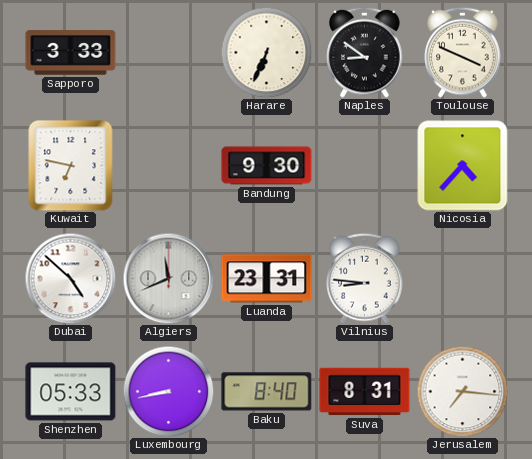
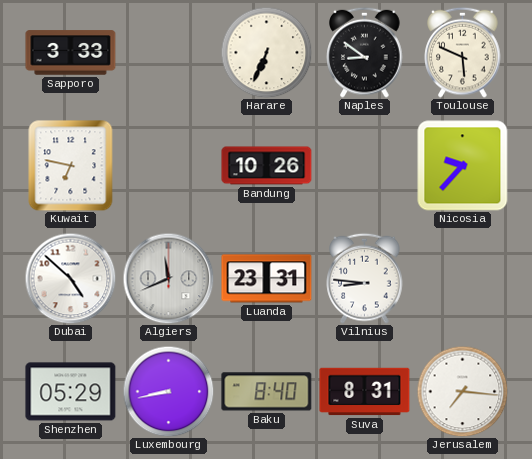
Toulouse: 3:49 -> 5:49
Bandung: 9:30 -> 10:26
Nicosia: 4:37 -> 9:37
Shenzhen: 05:33 -> 05:29
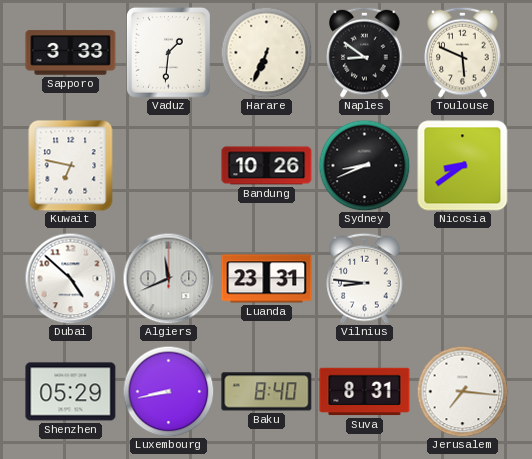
Vaduz: none -> 1:31
Sydney: none -> 8:41
Nicosia: 9:37 -> 8:39
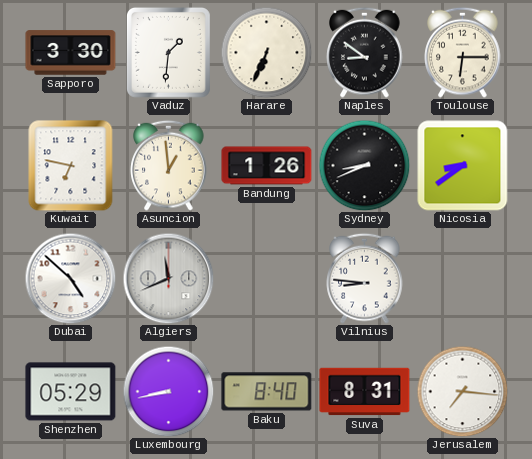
Sapporo: 3:33 -> 3:30
Toulouse: 5:49 -> 6:15
Asuncion: none -> 12:59
Bandung: 10:26 -> 1:26
Luanda: 23:31 -> none
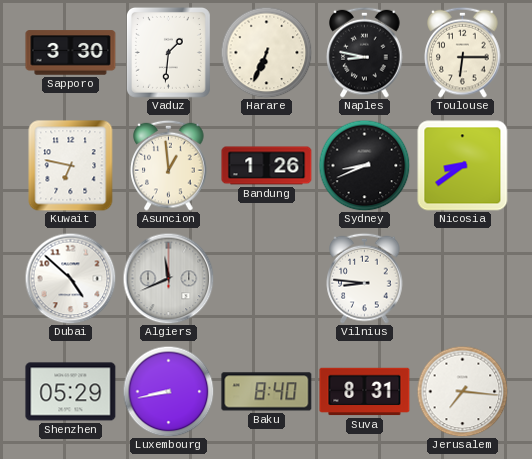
Naples: 8:51 -> 8:47
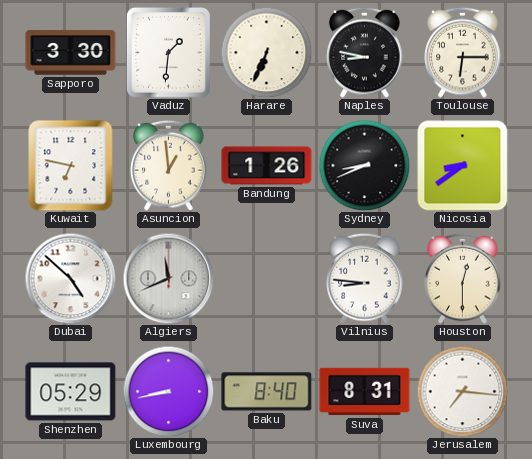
Houston: none -> 12:30
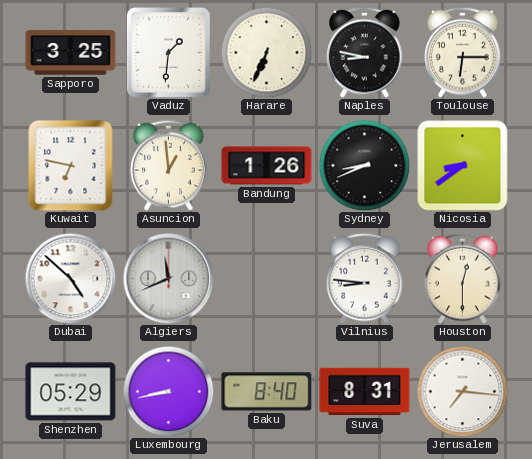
Sapporo: 3:30 -> 3:25
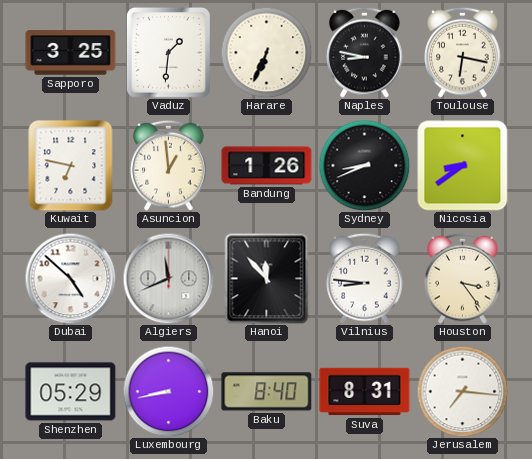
Toulouse: 6:15 -> 6:17
Hanoi: none -> 11:53
Houston: 12:30 -> 3:24
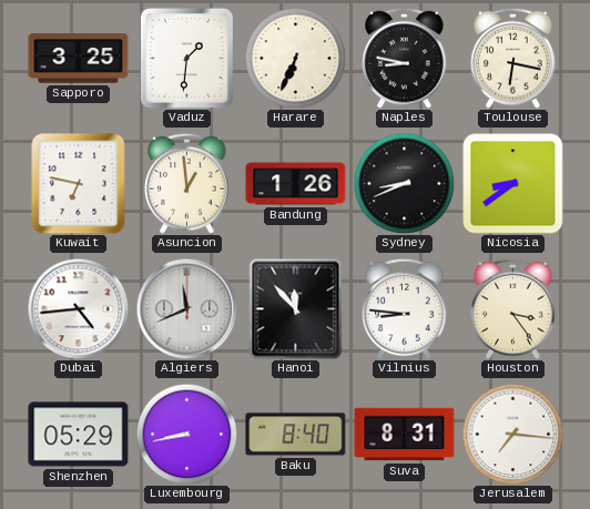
Dubai: 4:52 -> 4:44
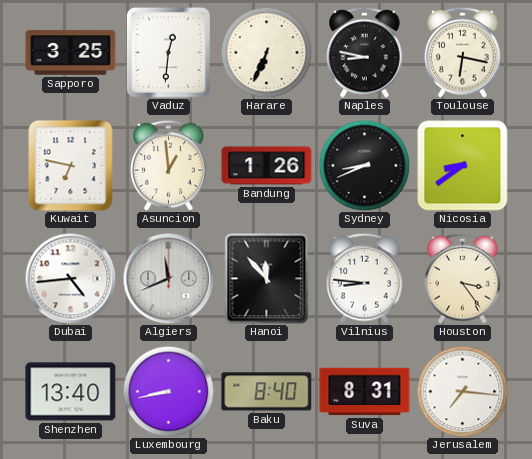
Vaduz: 1:31 -> 12:31
Shenzhen: 05:29 -> 13:40
